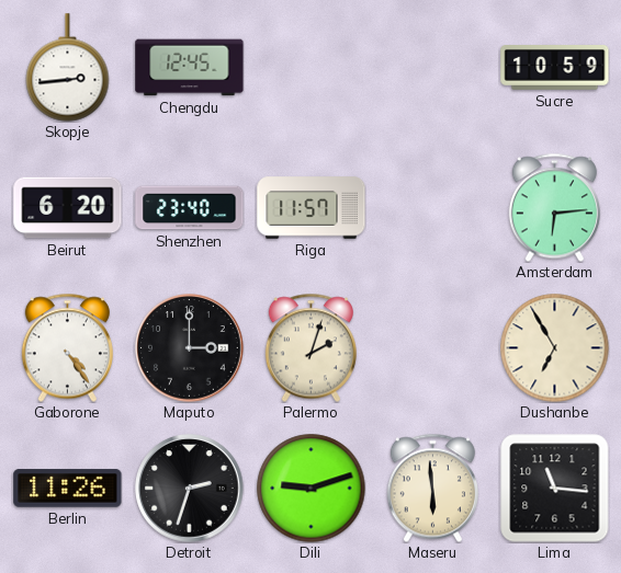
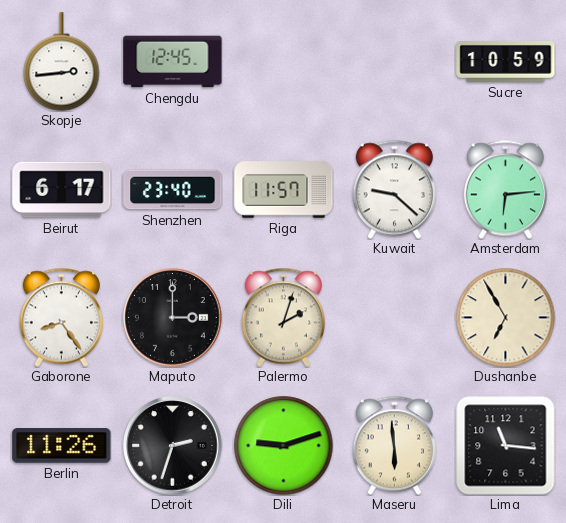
Beirut: 6:20 -> 6:17
Kuwait: none -> 9:22
Gaborone: 4:24 -> 8:24
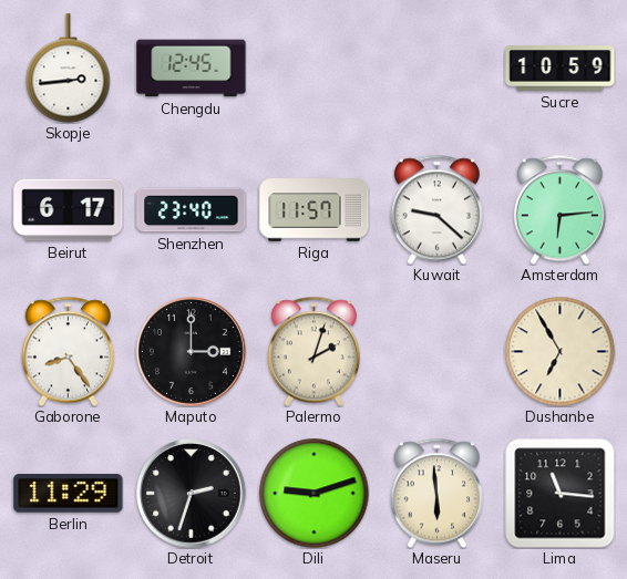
Berlin: 11:26 -> 11:29
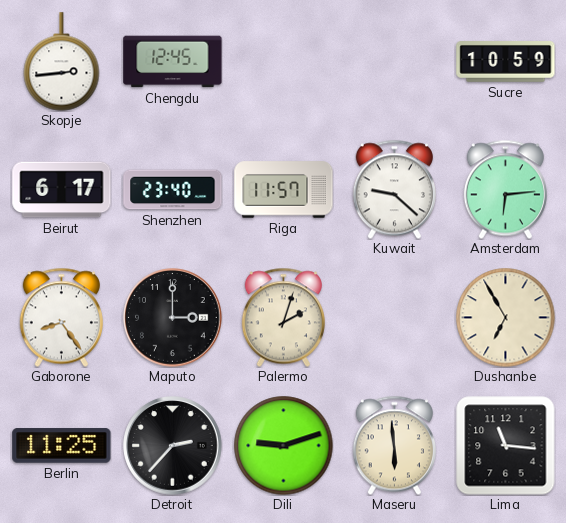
Berlin: 11:29 -> 11:25
Detroit: 2:33 -> 2:37
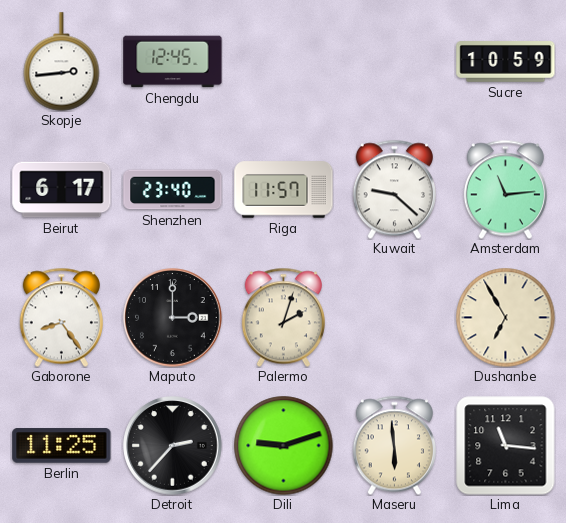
Amsterdam: 6:14 -> 11:14
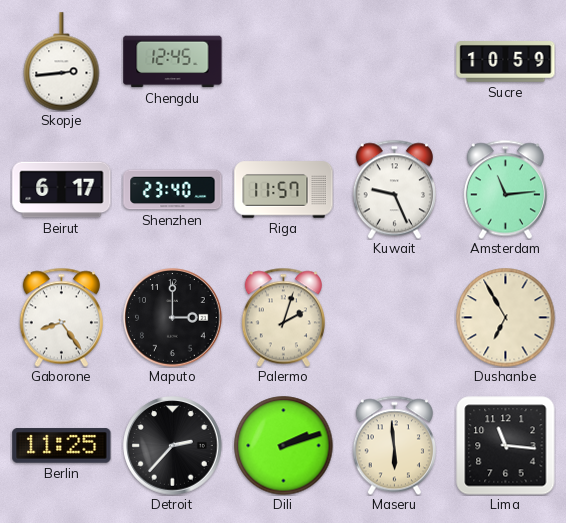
Kuwait: 9:22 -> 9:26
Dili: 9:12 -> 2:12
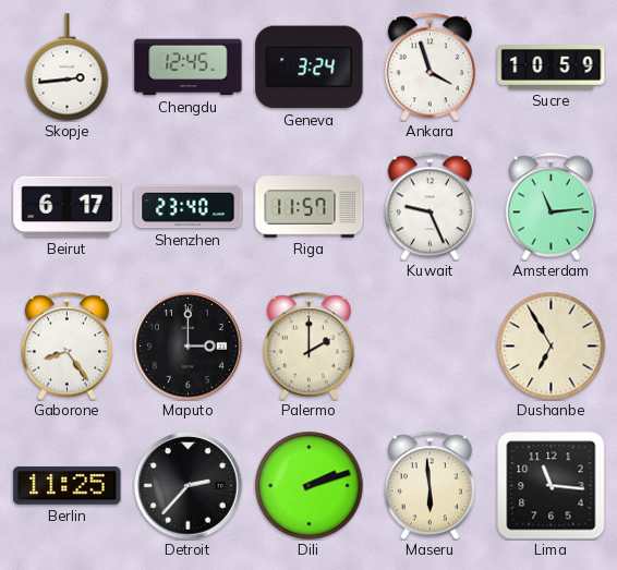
Geneva: none -> 3:24
Ankara: none -> 3:57
Palermo: 2:03 -> 2:00
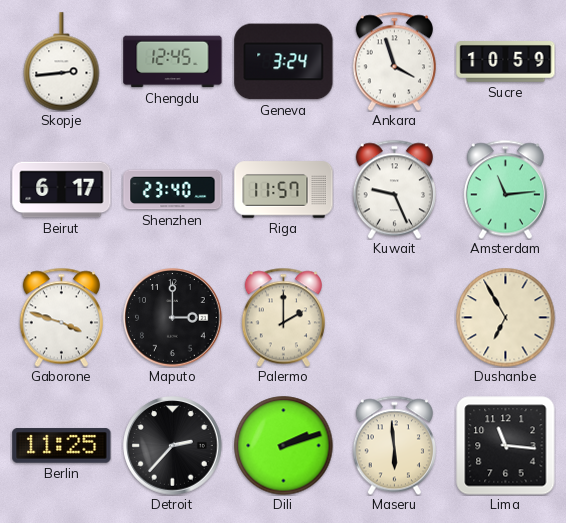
Gaborone: 8:24 -> 3:48
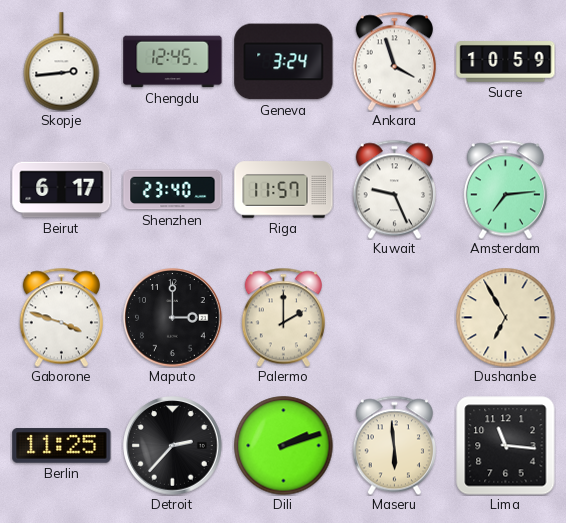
Amsterdam: 11:14 -> 7:14
